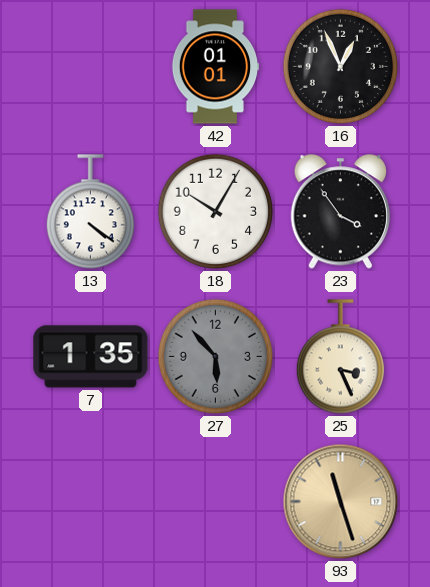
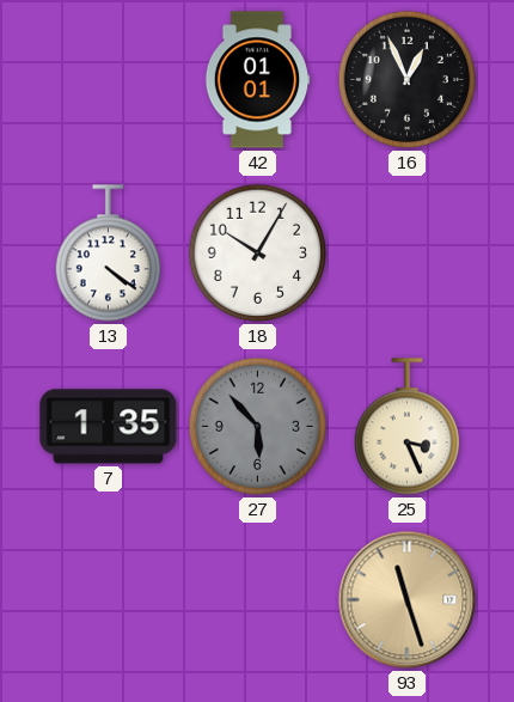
23: 3:54 -> none
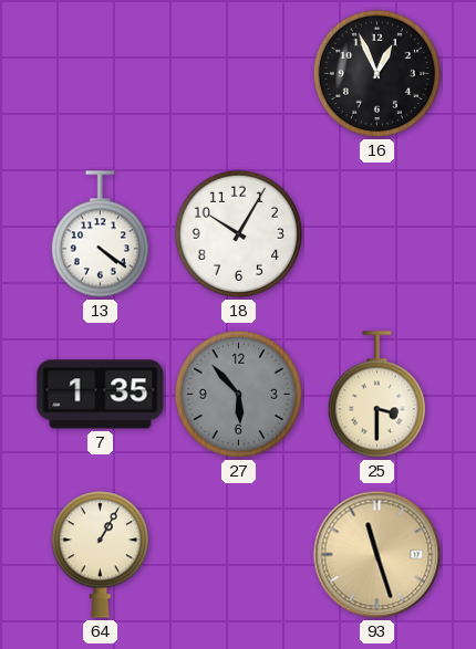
42: 01:01 -> none
25: 3:26 -> 3:30
64: none -> 1:05
